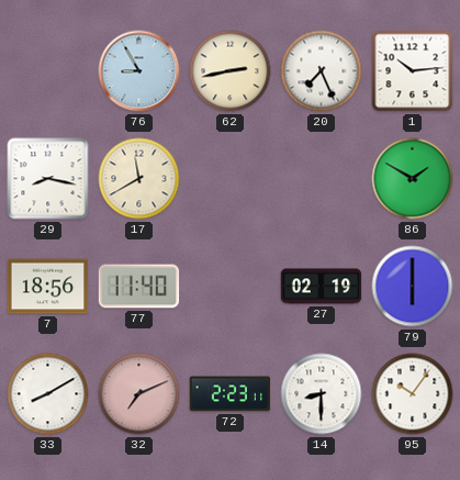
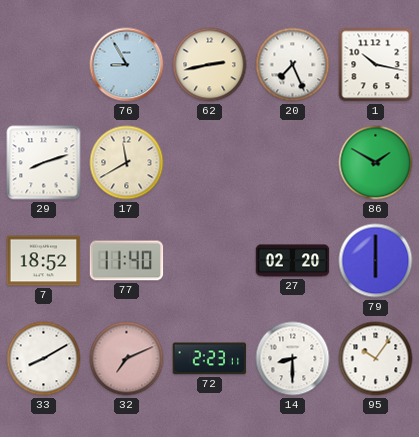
1: 10:14 -> 10:17
29: 8:17 -> 8:12
7: 18:56 -> 18:52
27: 02:19 -> 02:20
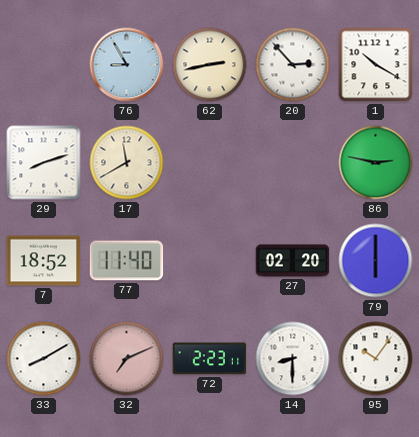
20: 7:26 -> 2:53
1: 10:17 -> 10:20
86: 1:50 -> 2:47
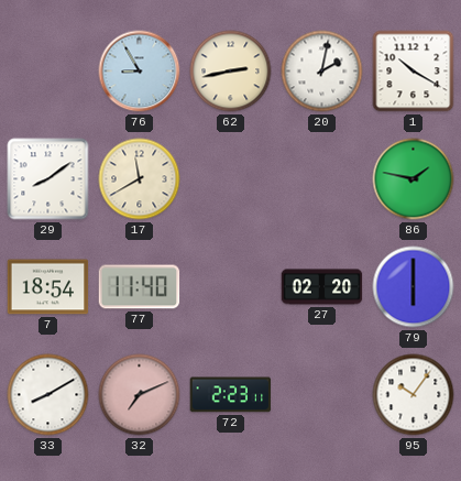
20: 2:53 -> 2:02
29: 8:12 -> 8:09
86: 2:47 -> 1:47
7: 18:52 -> 18:54
14: 8:30 -> none
